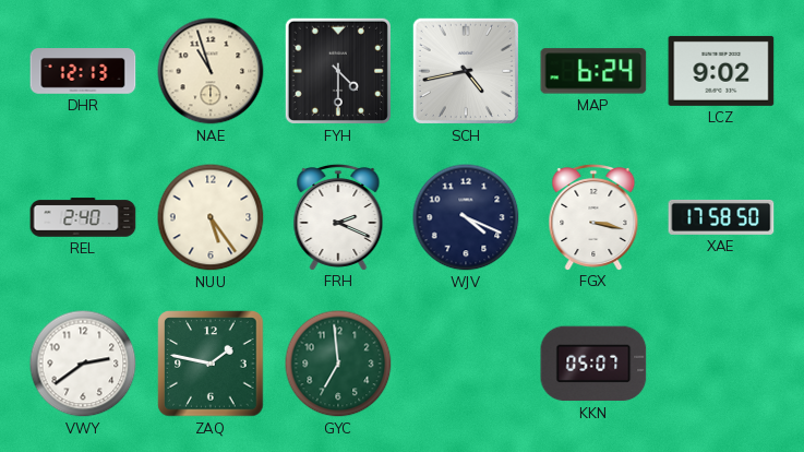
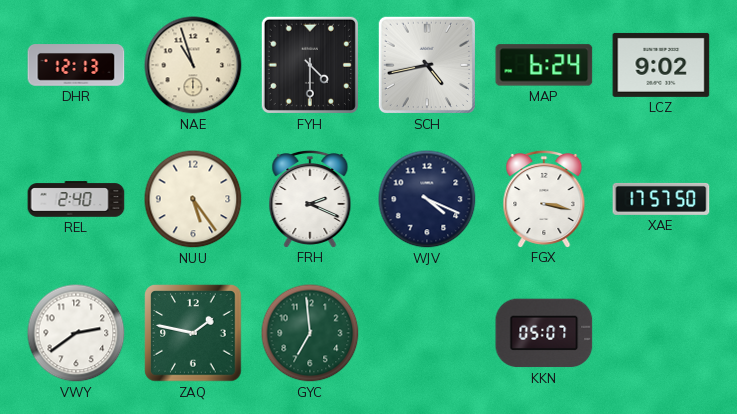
XAE: 17:58 -> 17:57
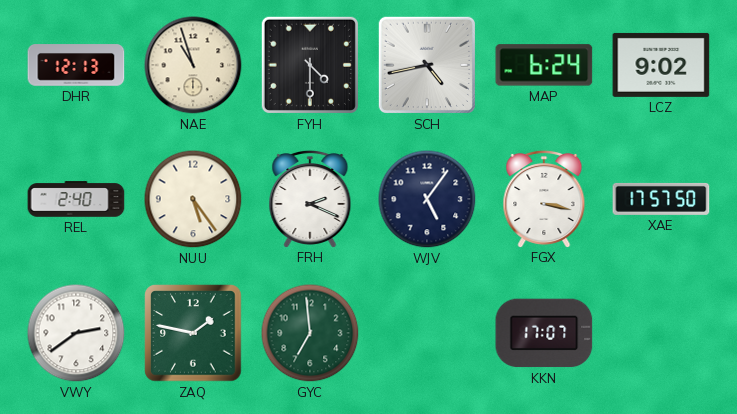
WJV: 4:19 -> 5:06
KKN: 05:07 -> 17:07
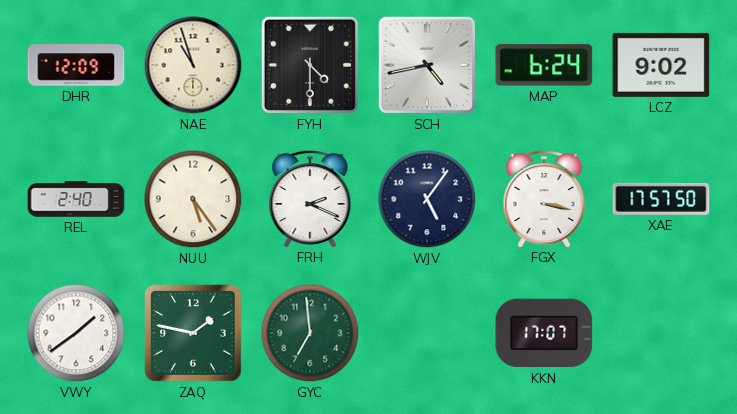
DHR: 12:13 -> 12:09
VWY: 2:39 -> 1:39
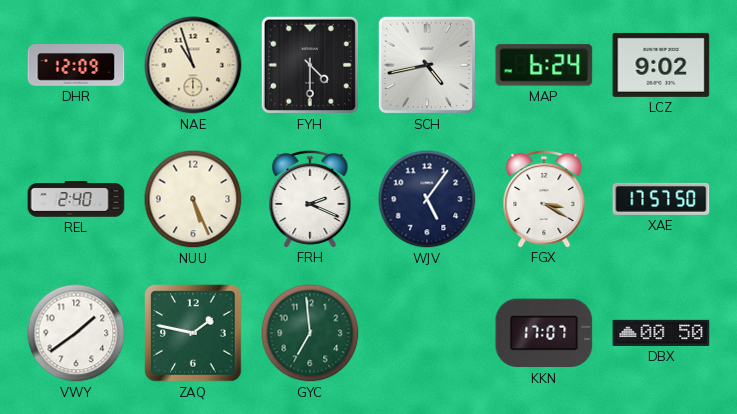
NUU: 5:24 -> 5:26
FGX: 3:17 -> 3:20
DBX: none -> 00:50
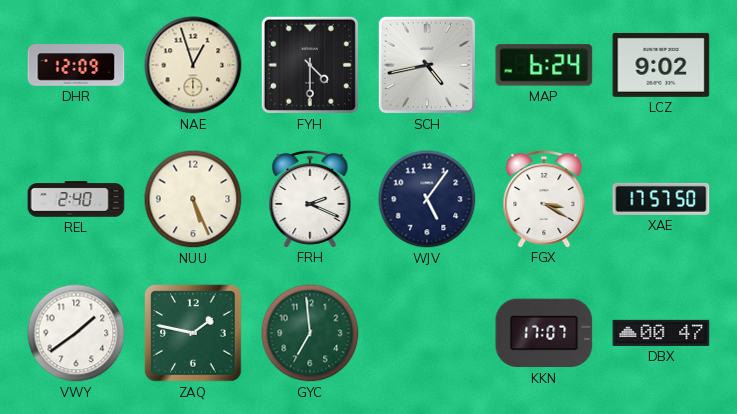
NAE: 10:57 -> 12:57
DBX: 00:50 -> 00:47
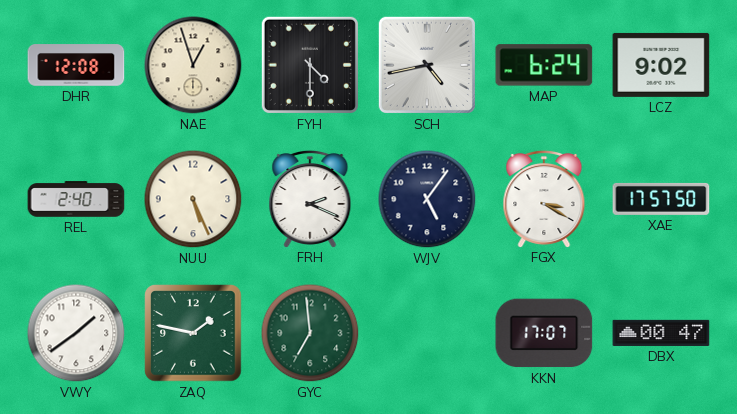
DHR: 12:09 -> 12:08
